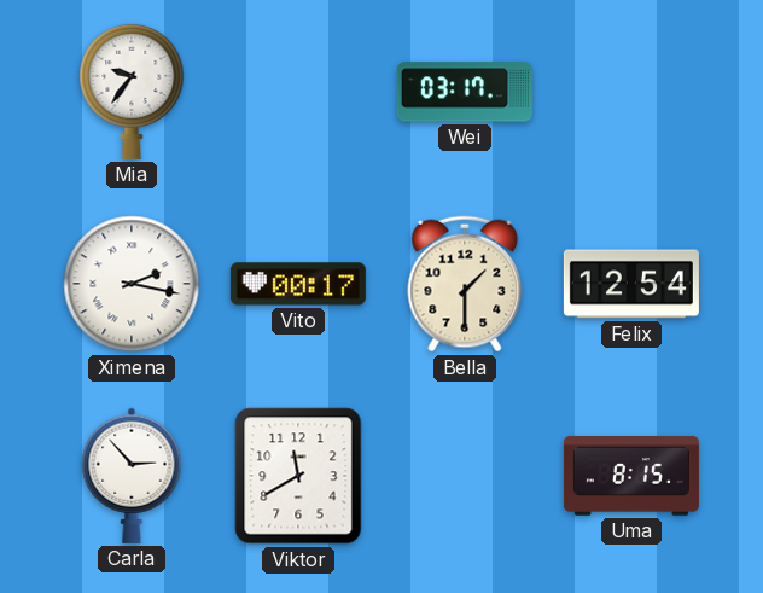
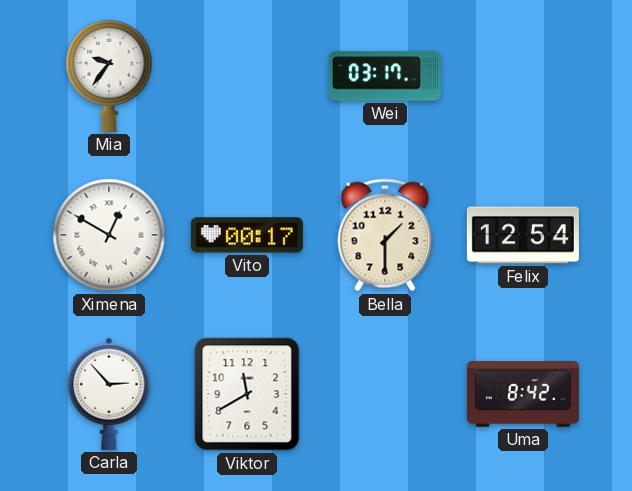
Ximena: 2:17 -> 12:50
Uma: 8:15 -> 8:42
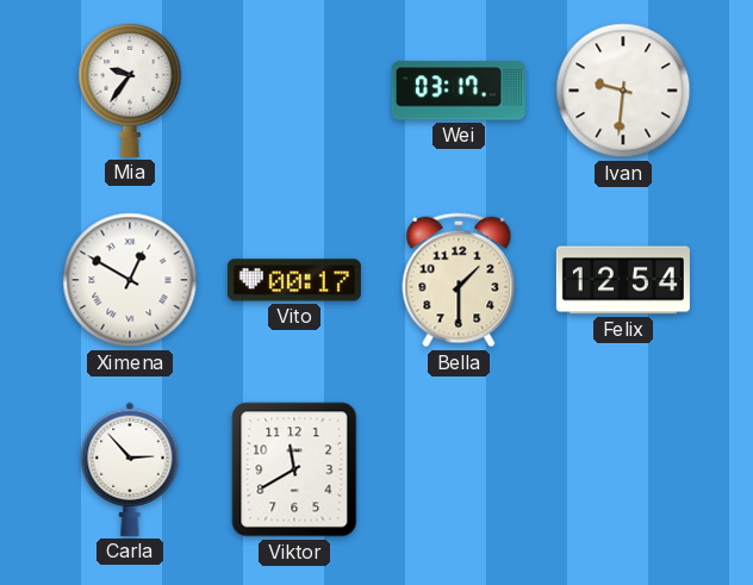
Ivan: none -> 9:31
Uma: 8:42 -> none
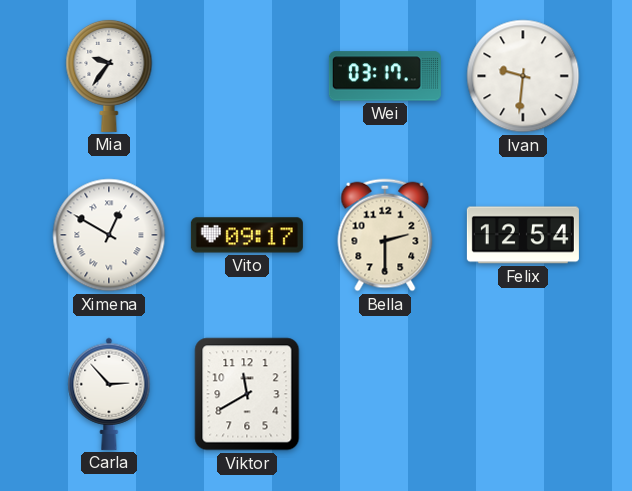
Vito: 00:17 -> 09:17
Bella: 1:30 -> 2:30
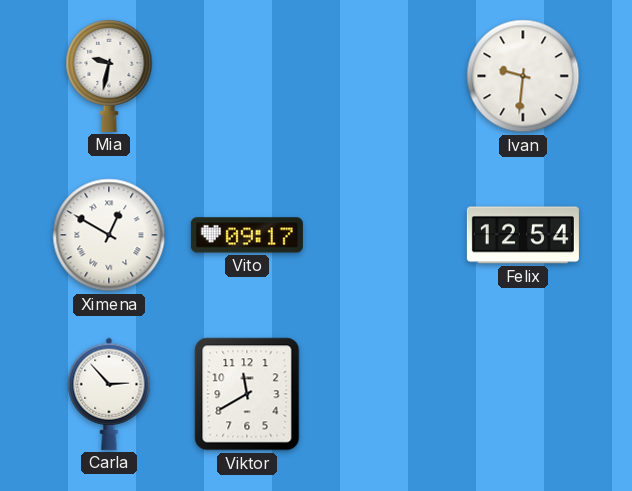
Mia: 9:36 -> 9:32
Wei: 03:17 -> none
Bella: 2:30 -> none
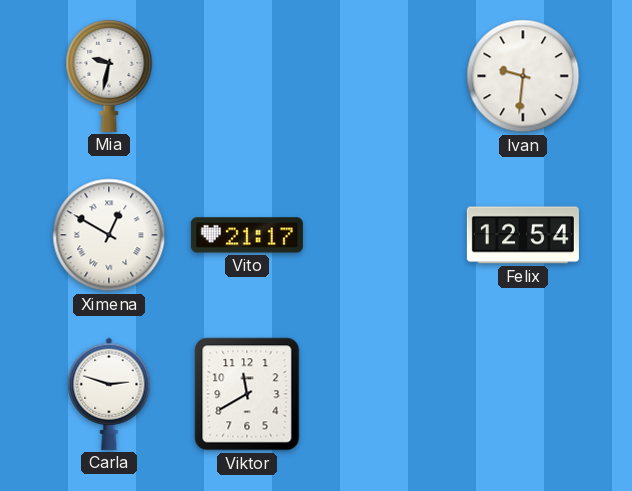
Vito: 09:17 -> 21:17
Carla: 2:53 -> 2:48
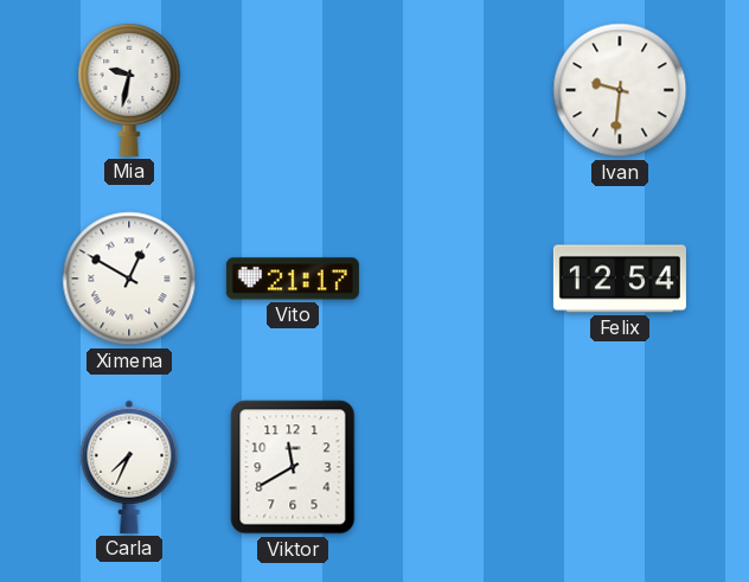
Carla: 2:48 -> 7:34
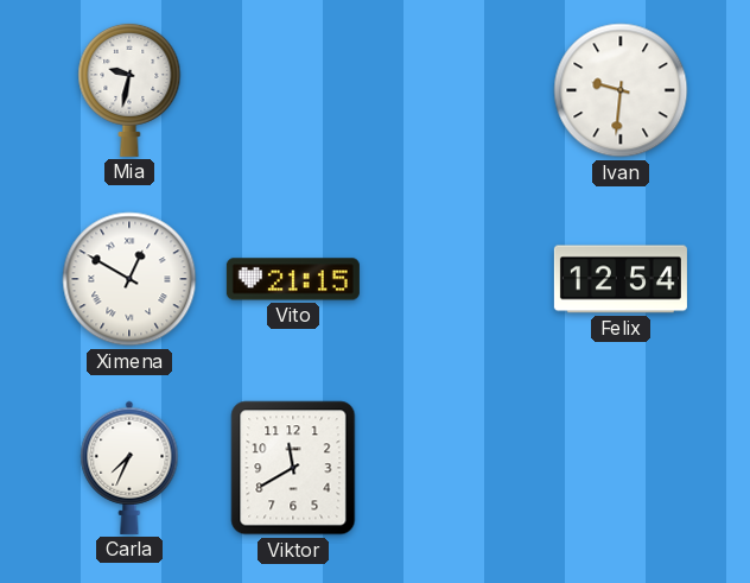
Vito: 21:17 -> 21:15
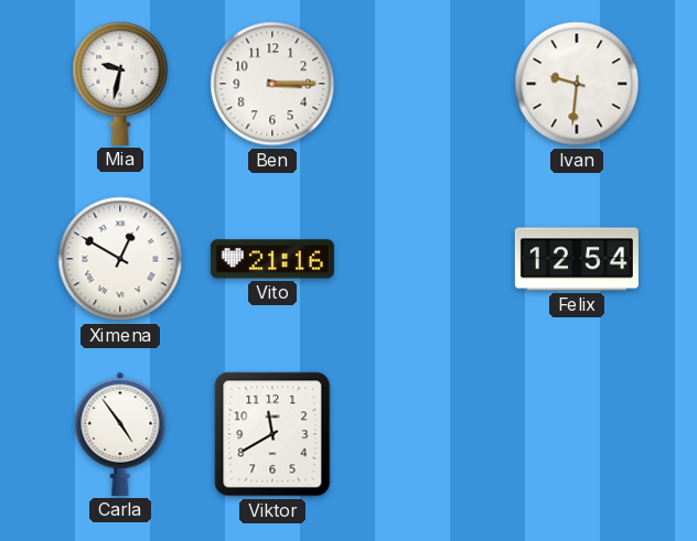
Ben: none -> 3:15
Vito: 21:15 -> 21:16
Carla: 7:34 -> 4:54
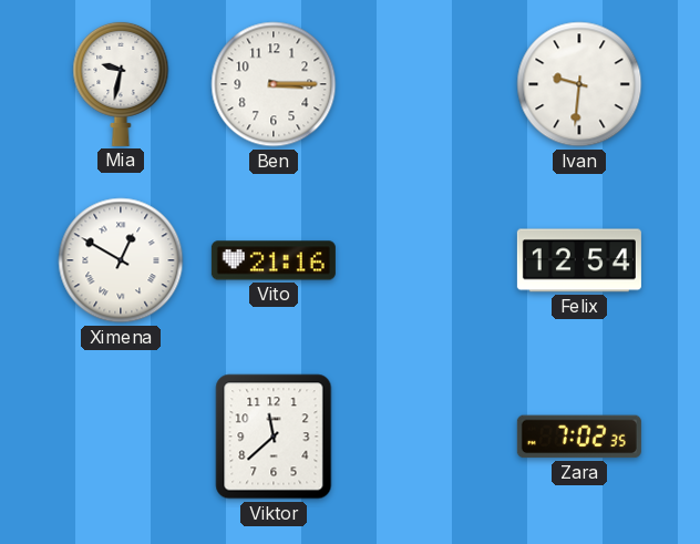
Carla: 4:54 -> none
Viktor: 11:40 -> 11:38
Zara: none -> 7:02
